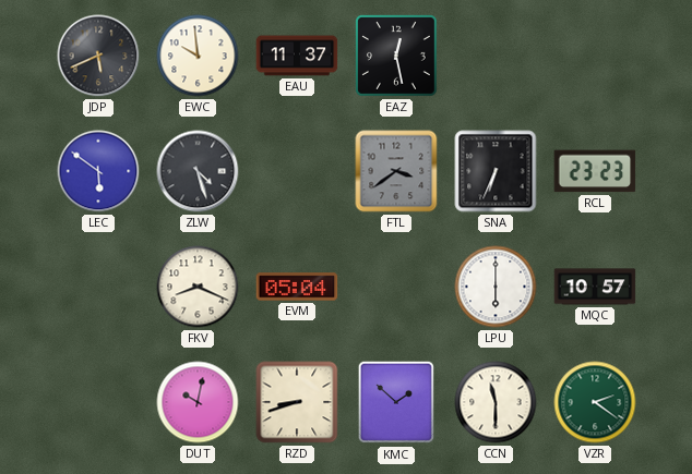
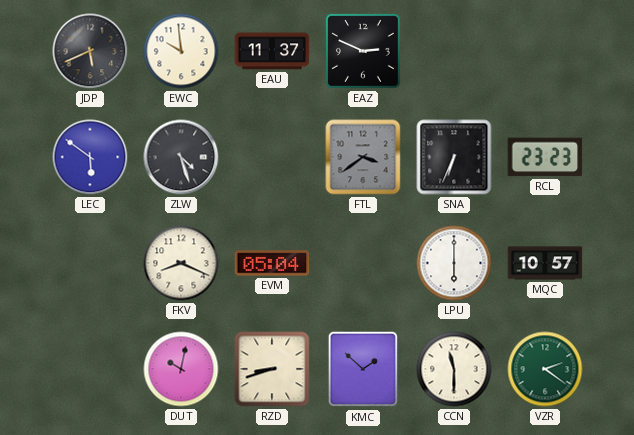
EAZ: 12:28 -> 2:49
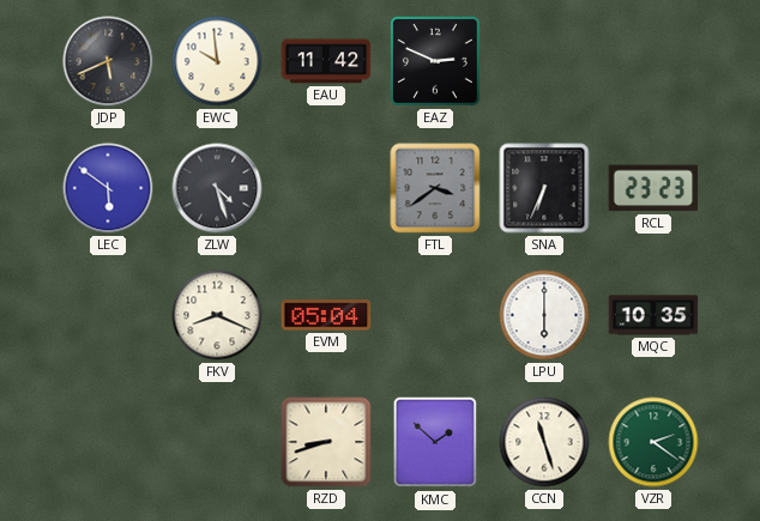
EAU: 11:37 -> 11:42
MQC: 10:57 -> 10:35
DUT: 10:02 -> none
CCN: 11:30 -> 11:27
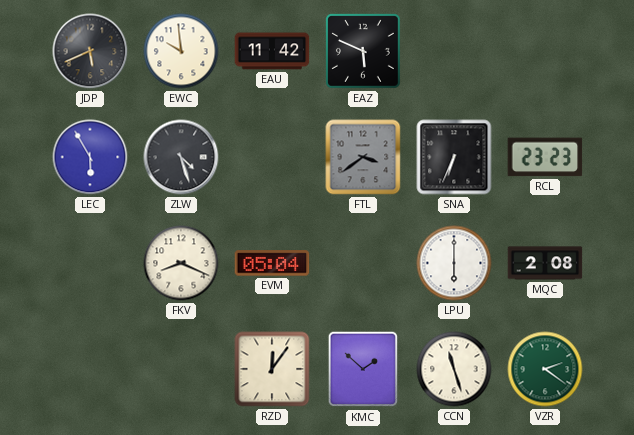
EAZ: 2:49 -> 5:49
LEC: 5:51 -> 5:55
MQC: 10:35 -> 2:08
RZD: 8:42 -> 12:06
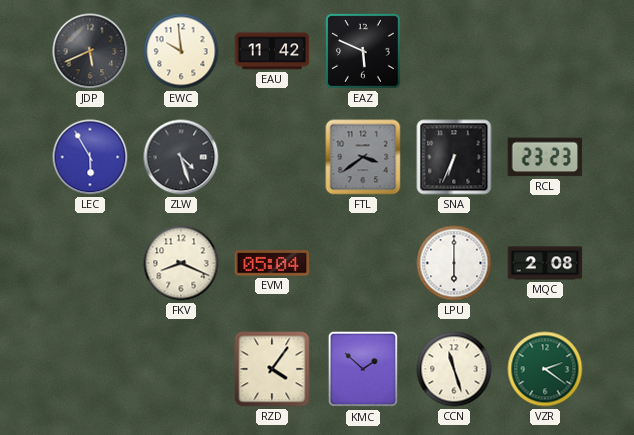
RZD: 12:06 -> 4:06
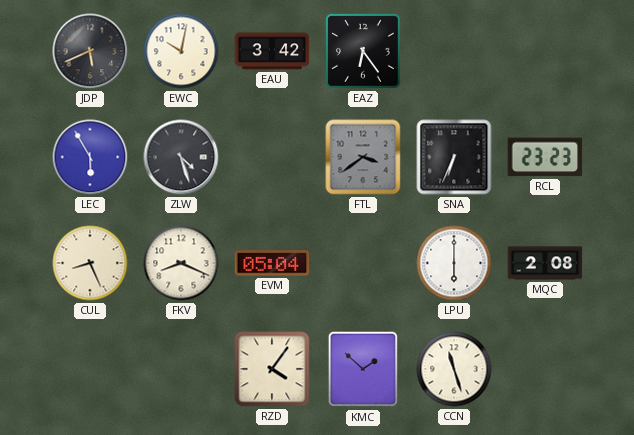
EWC: 9:59 -> 10:02
EAU: 11:42 -> 3:42
EAZ: 5:49 -> 6:24
CUL: none -> 8:26
VZR: 2:21 -> none
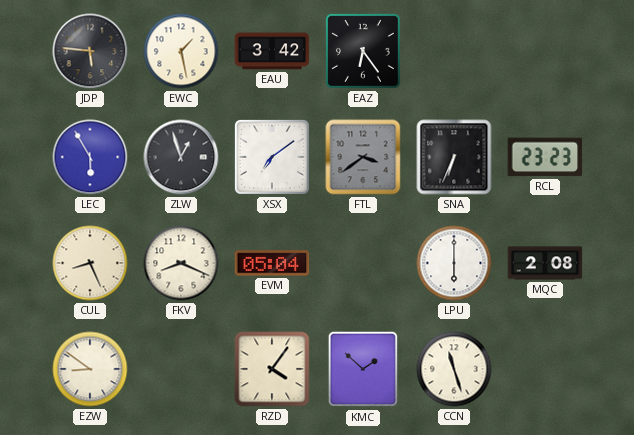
JDP: 5:41 -> 5:46
EWC: 10:02 -> 1:28
ZLW: 4:27 -> 12:57
XSX: none -> 7:09
EZW: none -> 8:51
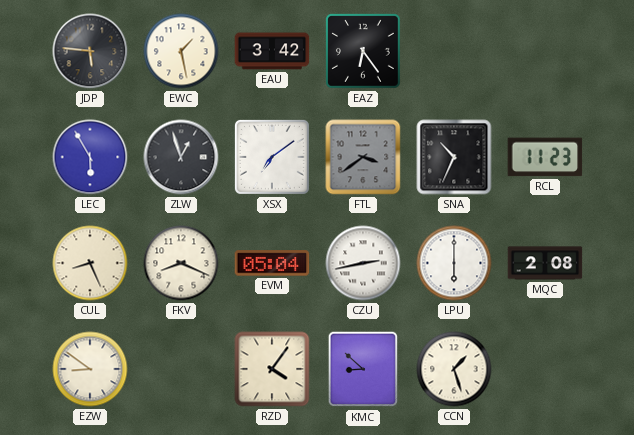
SNA: 6:34 -> 10:34
RCL: 23:23 -> 11:23
CZU: none -> 2:43
KMC: 1:52 -> 8:52
CCN: 11:27 -> 1:27
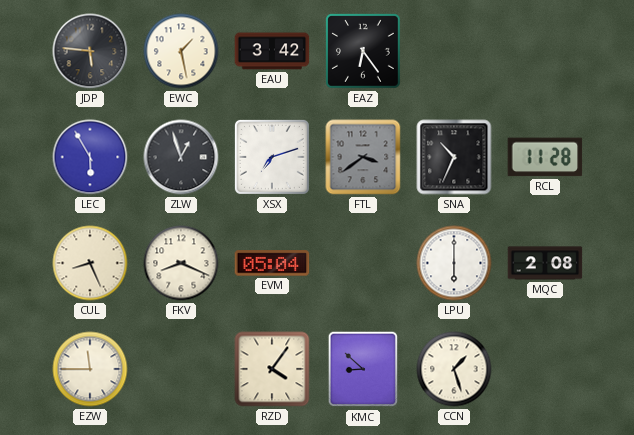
XSX: 7:09 -> 7:12
RCL: 11:23 -> 11:28
CZU: 2:43 -> none
EZW: 8:51 -> 11:45
